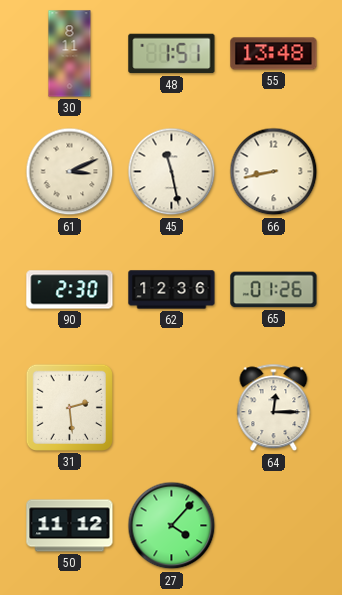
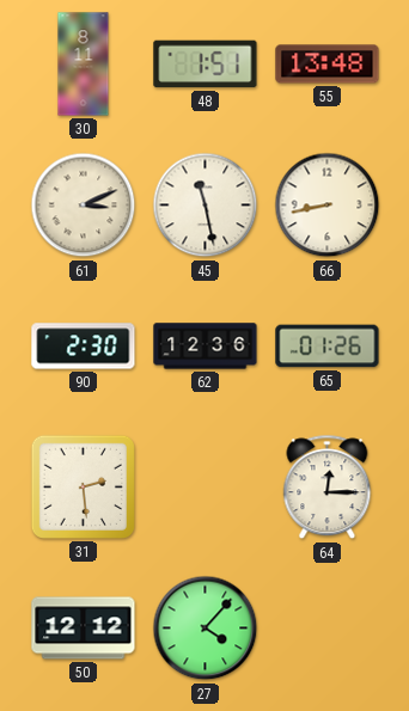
50: 11:12 -> 12:12
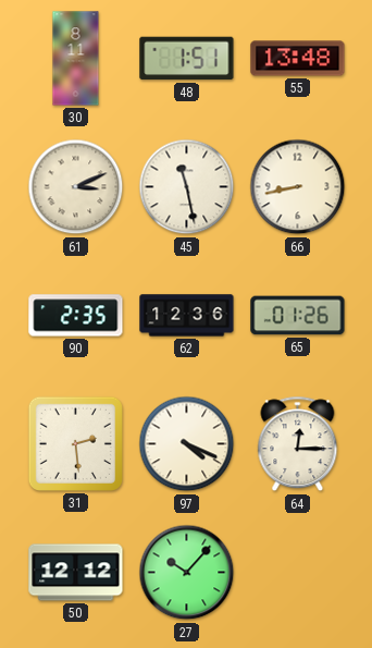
90: 2:30 -> 2:35
97: none -> 4:19
27: 4:07 -> 10:07
